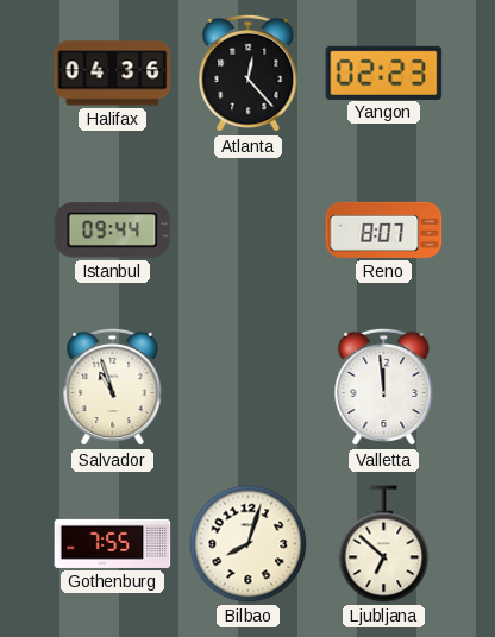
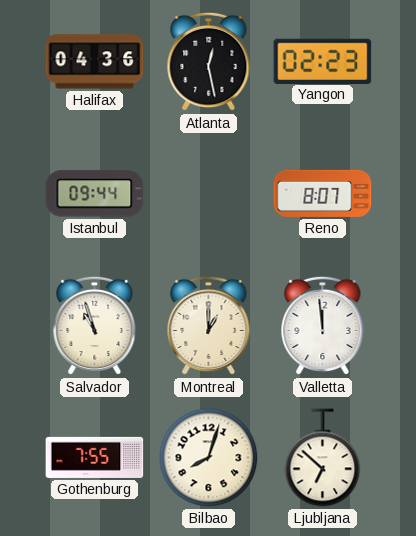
Atlanta: 12:23 -> 12:28
Montreal: none -> 1:00
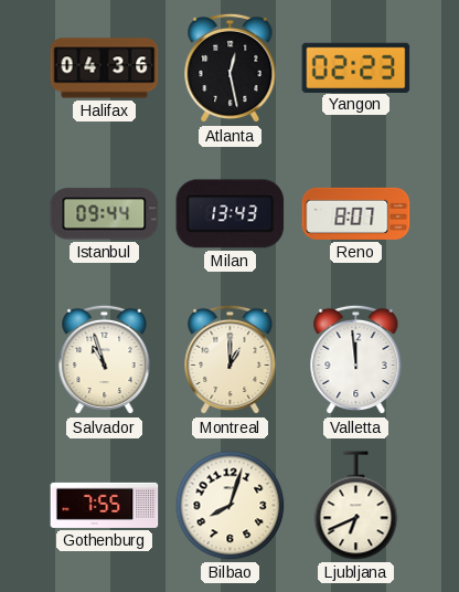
Milan: none -> 13:43
Ljubljana: 6:52 -> 6:41
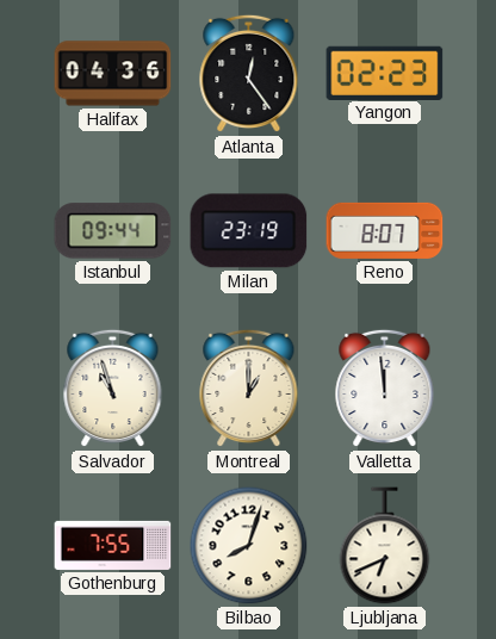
Atlanta: 12:28 -> 12:24
Milan: 13:43 -> 23:19
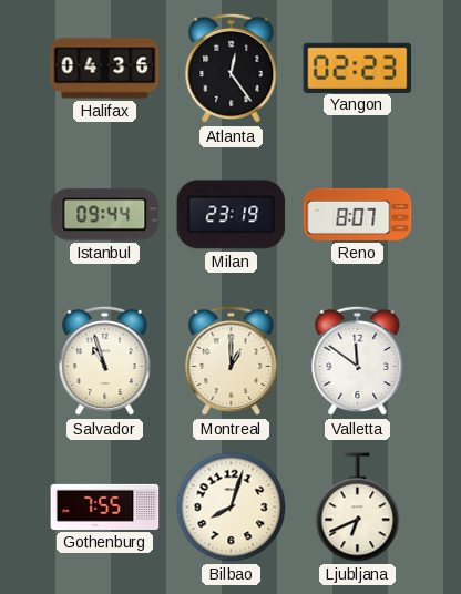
Valletta: 11:59 -> 11:51
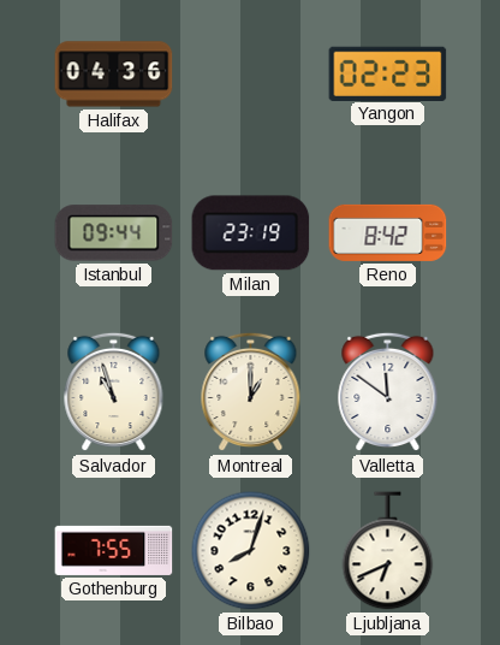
Atlanta: 12:24 -> none
Reno: 8:07 -> 8:42
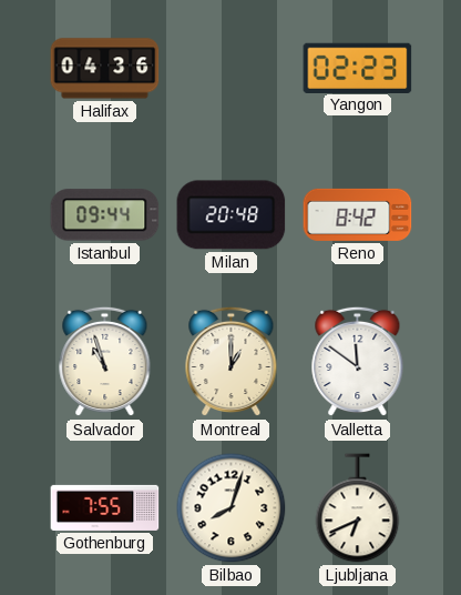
Milan: 23:19 -> 20:48
